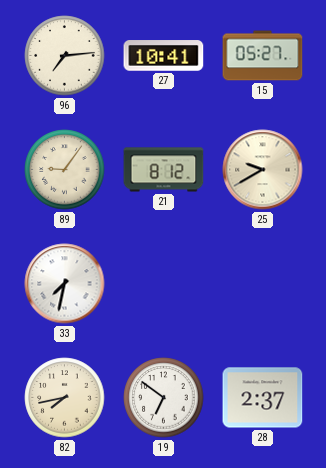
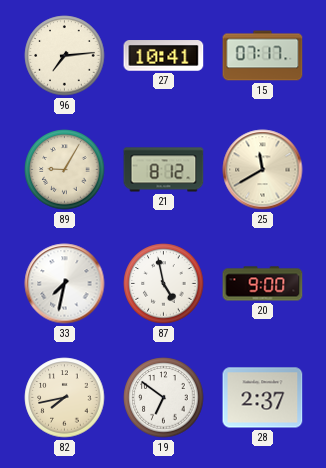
15: 05:27 -> 07:17
89: 9:06 -> 9:05
25: 9:40 -> 11:40
87: none -> 4:58
20: none -> 9:00
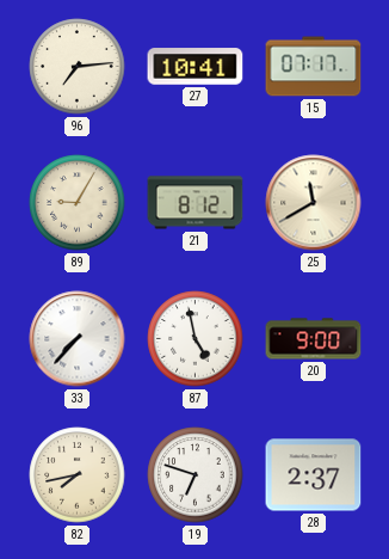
33: 7:32 -> 7:37
19: 6:51 -> 6:48
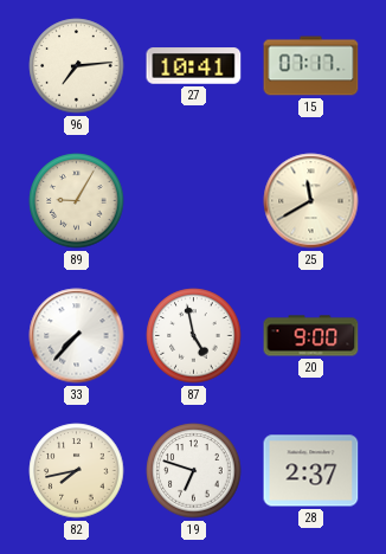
21: 8:12 -> none
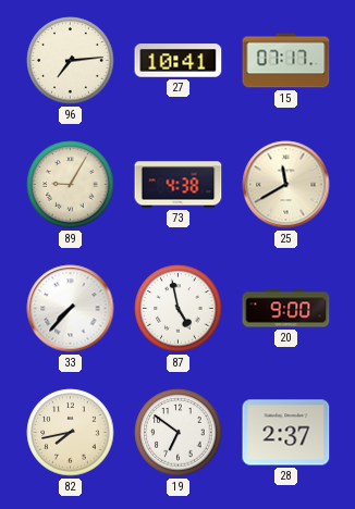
73: none -> 4:38
19: 6:48 -> 6:51
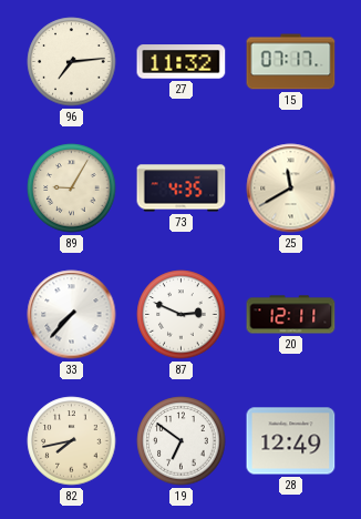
27: 10:41 -> 11:32
73: 4:38 -> 4:35
87: 4:58 -> 2:49
20: 9:00 -> 12:11
28: 2:37 -> 12:49
